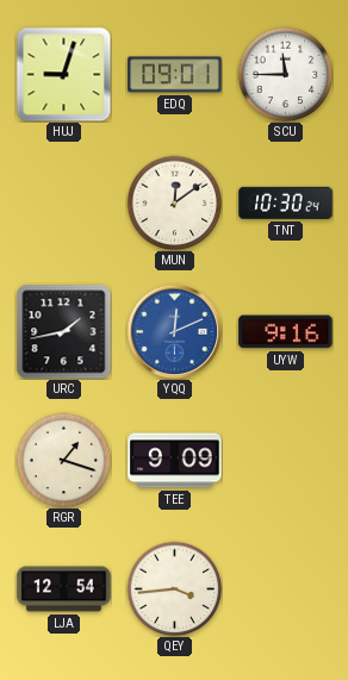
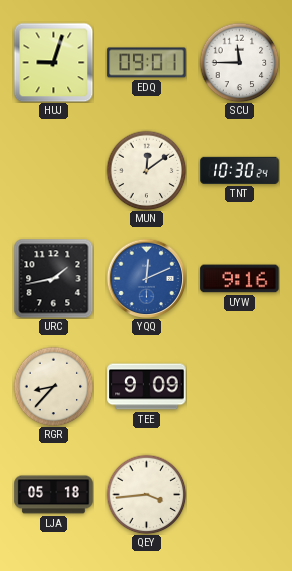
RGR: 1:18 -> 8:37
LJA: 12:54 -> 05:18
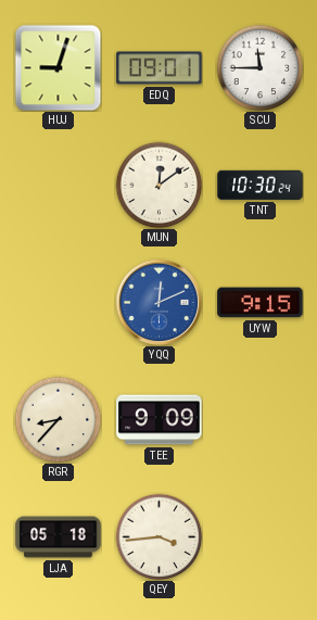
URC: 1:43 -> none
UYW: 9:16 -> 9:15
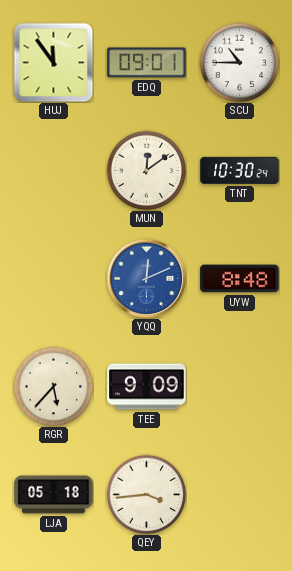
HUJ: 9:03 -> 11:54
SCU: 11:45 -> 10:45
UYW: 9:15 -> 8:48
RGR: 8:37 -> 5:37
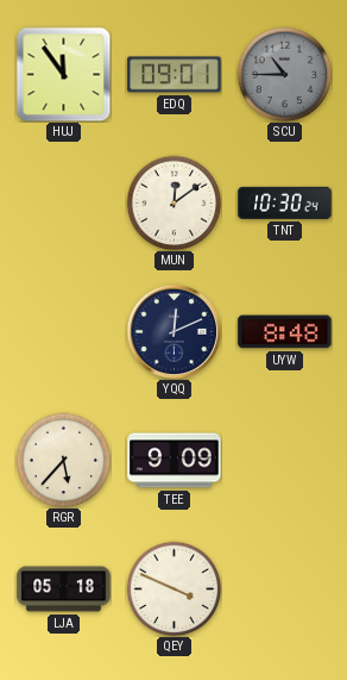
SCU dial: white -> grey
YQQ dial: blue -> navy
QEY: 3:44 -> 3:49
